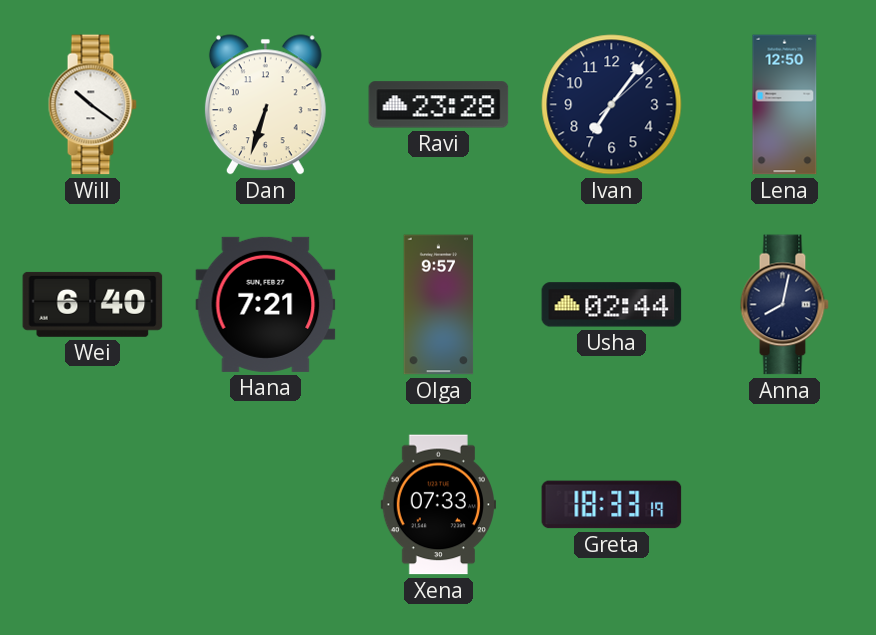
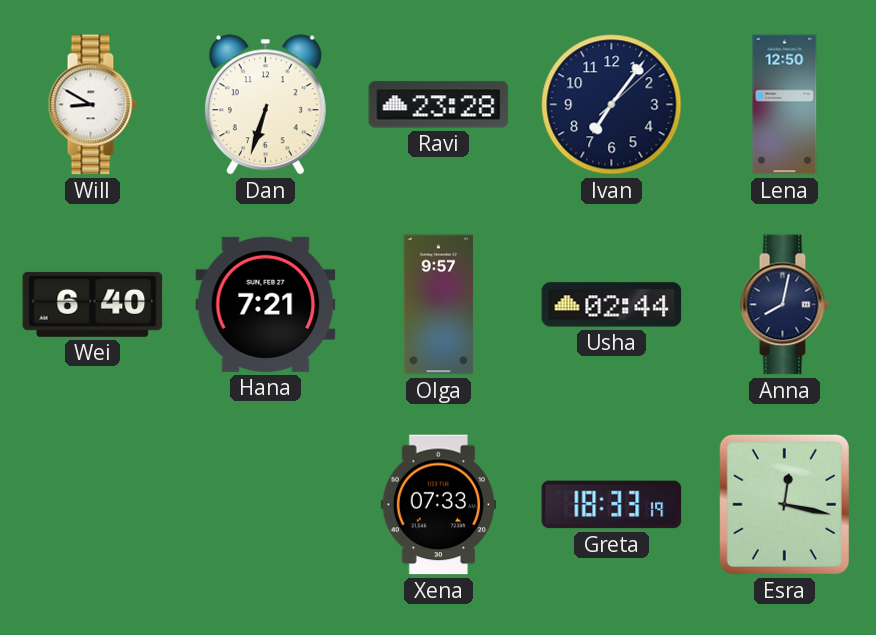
Will: 10:21 -> 8:50
Esra: none -> 12:17
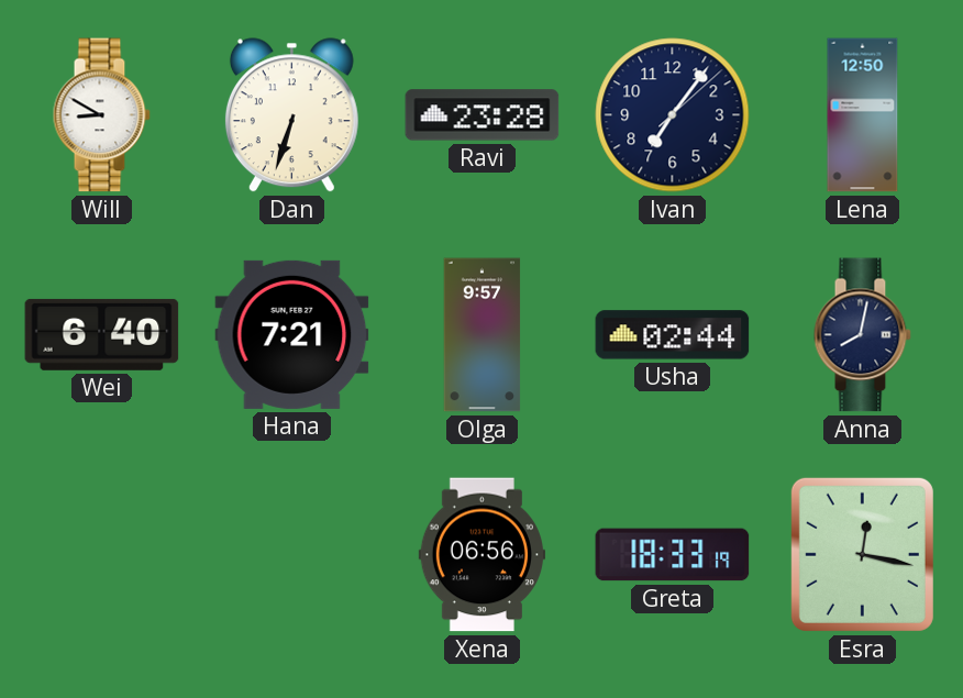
Xena: 07:33 -> 06:56
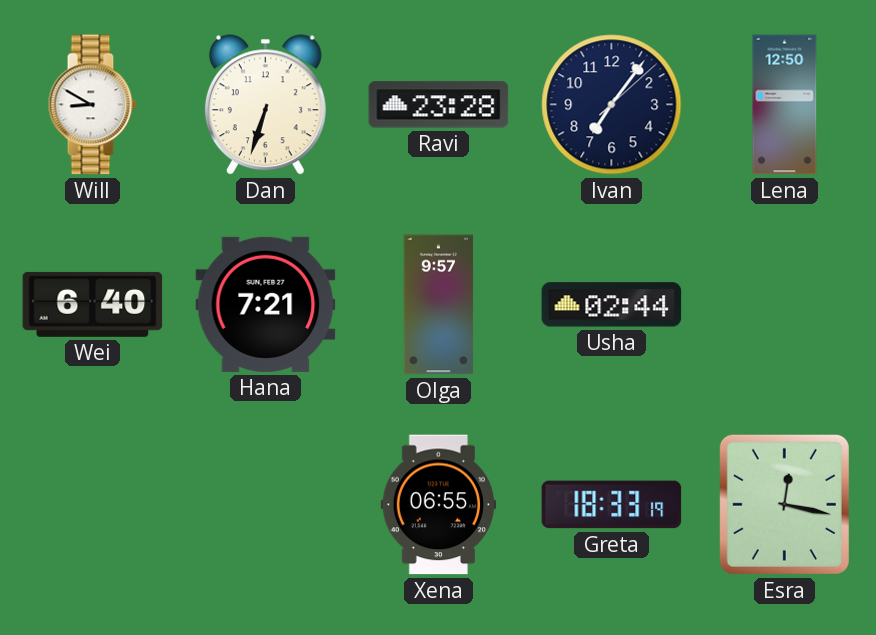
Anna: 8:02 -> none
Xena: 06:56 -> 06:55
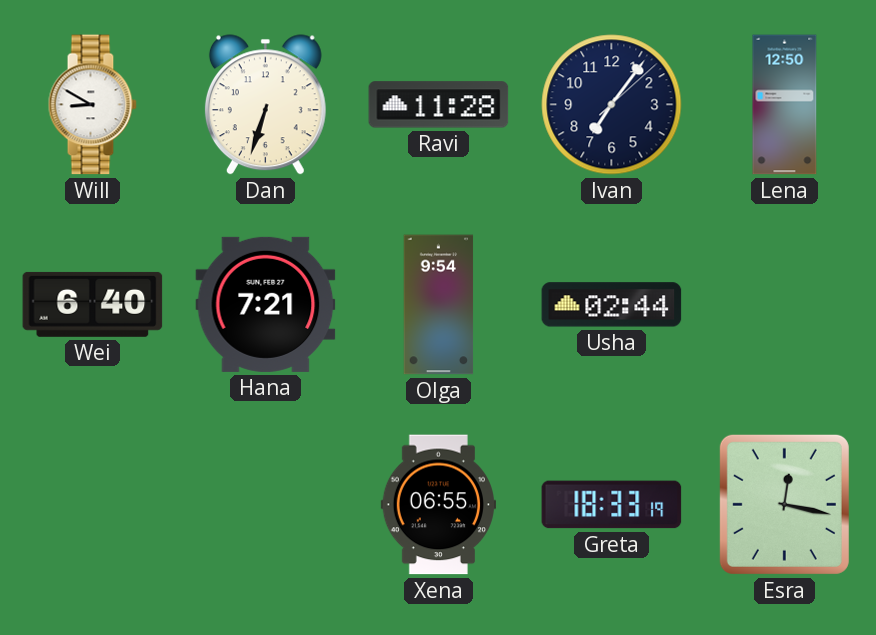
Ravi: 23:28 -> 11:28
Olga: 9:57 -> 9:54
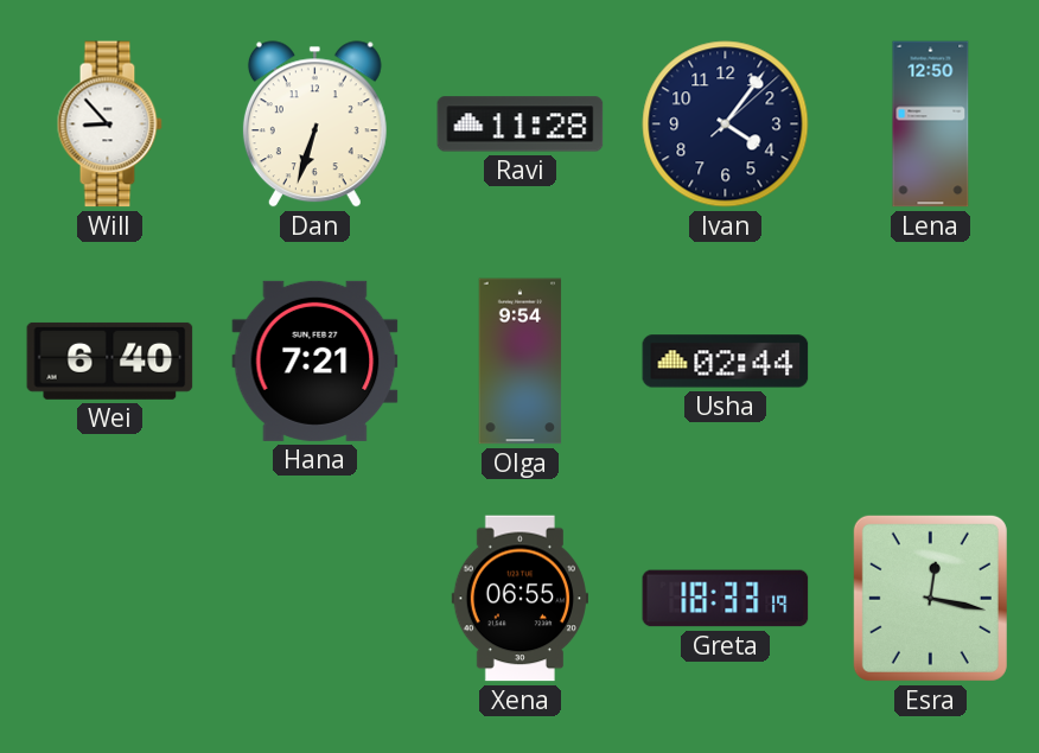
Will: 8:50 -> 8:53
Ivan: 7:06 -> 4:06
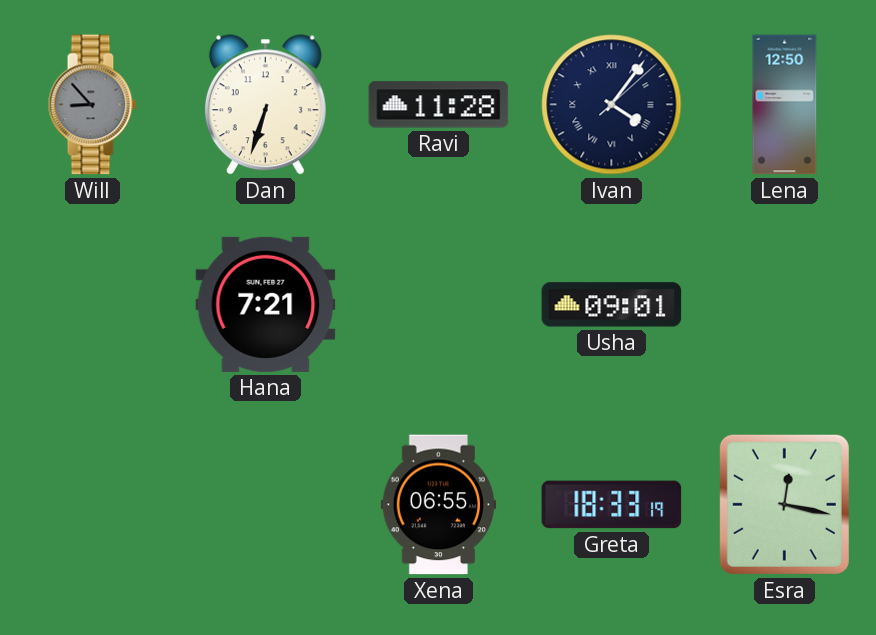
Will dial: white -> grey
Ivan numerals: Arabic -> Roman
Wei: 6:40 -> none
Olga: 9:54 -> none
Usha: 02:44 -> 09:01
